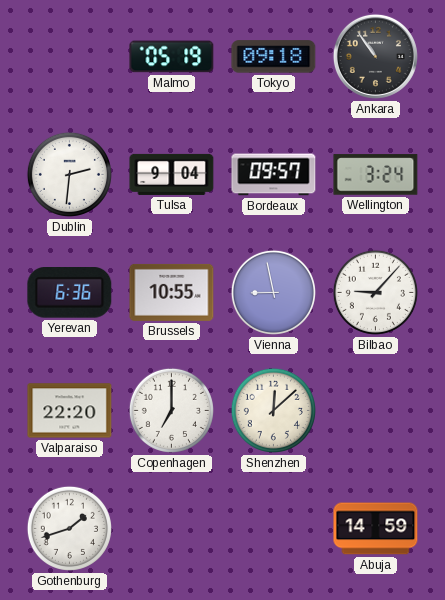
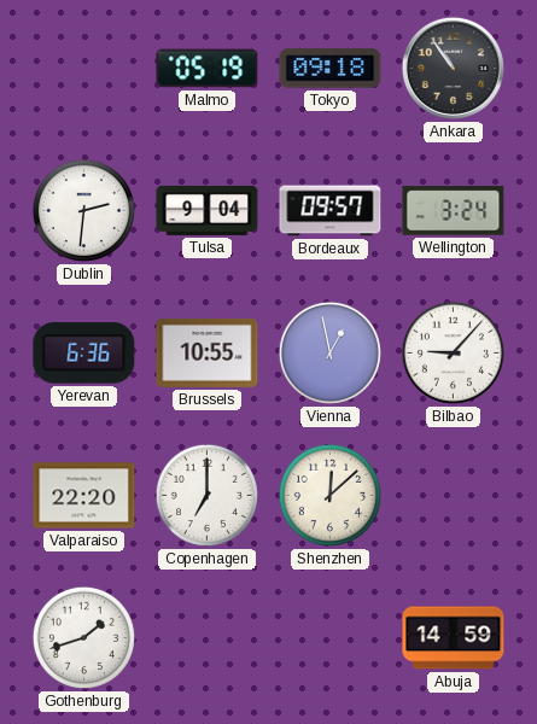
Vienna: 8:58 -> 12:58
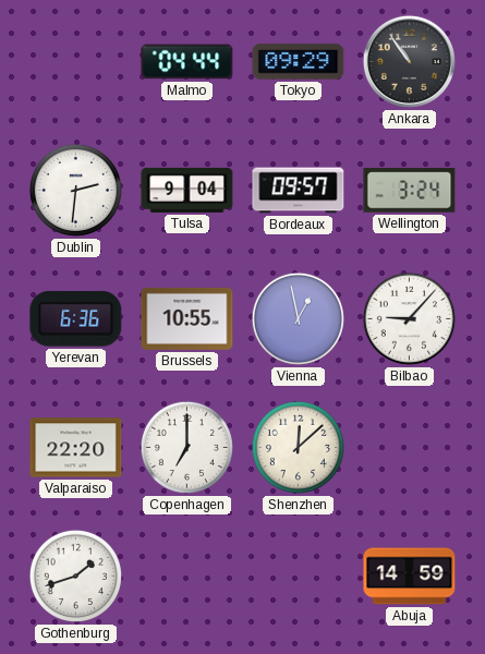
Malmo: 05:19 -> 04:44
Tokyo: 09:18 -> 09:29
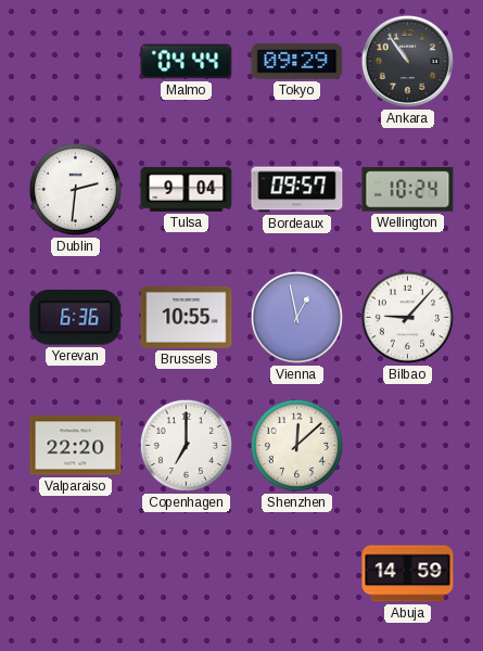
Wellington: 3:24 -> 10:24
Gothenburg: 1:42 -> none
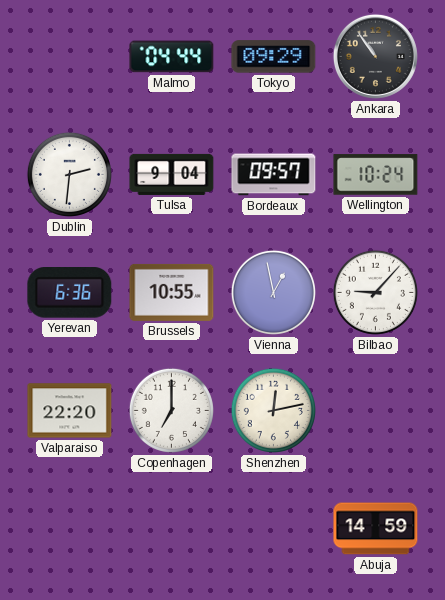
Shenzhen: 12:08 -> 12:13
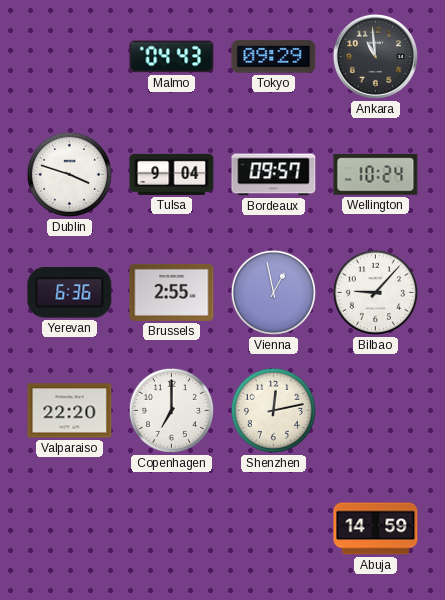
Malmo: 04:44 -> 04:43
Ankara: 10:54 -> 10:59
Dublin: 2:31 -> 3:48
Brussels: 10:55 -> 2:55
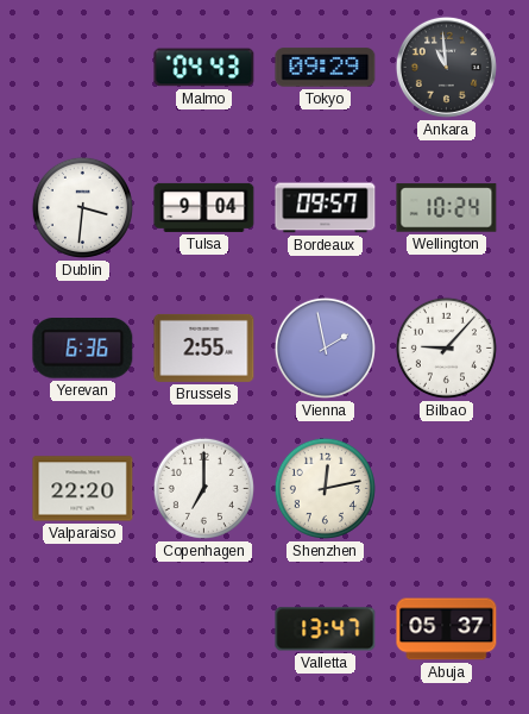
Dublin: 3:48 -> 3:31
Vienna: 12:58 -> 1:58
Valletta: none -> 13:47
Abuja: 14:59 -> 05:37
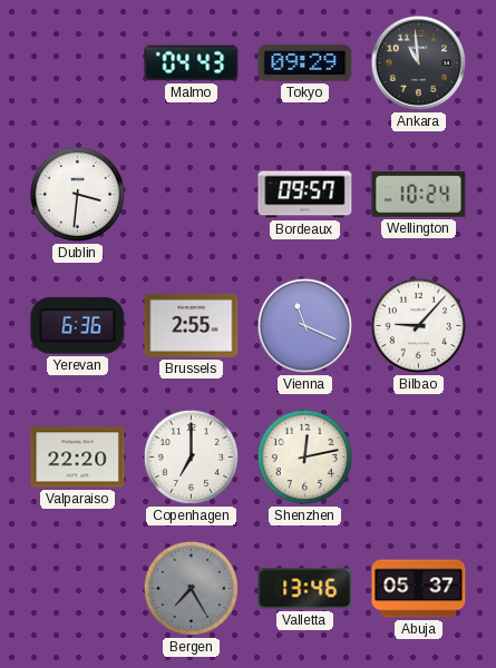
Tulsa: 9:04 -> none
Vienna: 1:58 -> 11:19
Bergen: none -> 7:25
Valletta: 13:47 -> 13:46
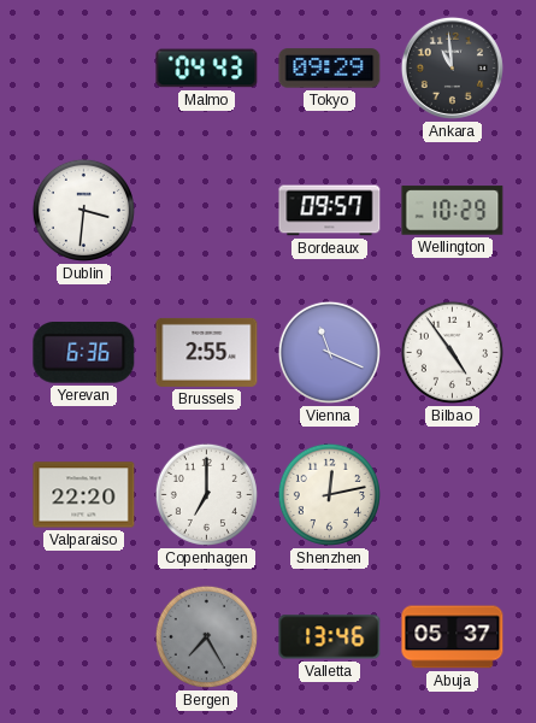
Wellington: 10:24 -> 10:29
Bilbao: 9:07 -> 4:54
